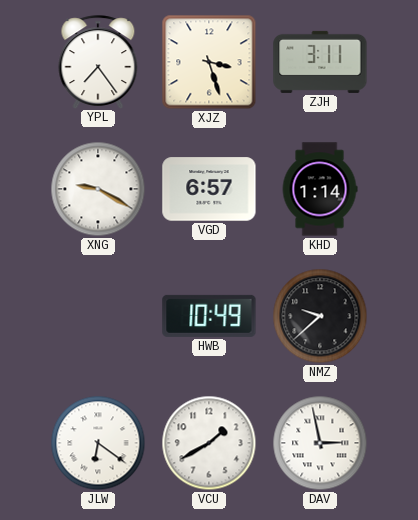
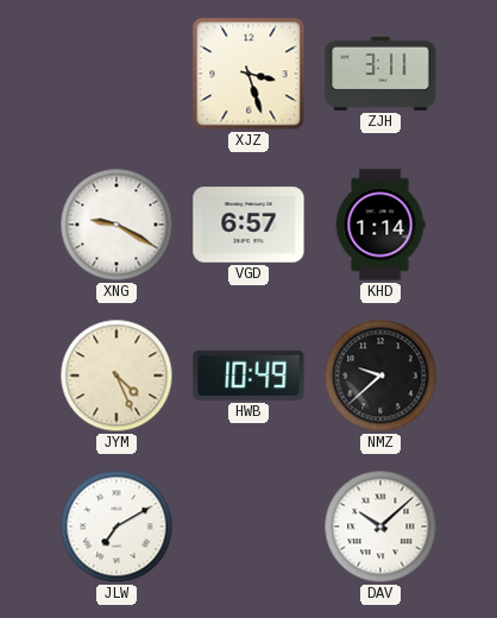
YPL: 7:24 -> none
JYM: none -> 4:26
JLW: 6:21 -> 7:10
VCU: 1:40 -> none
DAV: 2:58 -> 10:08
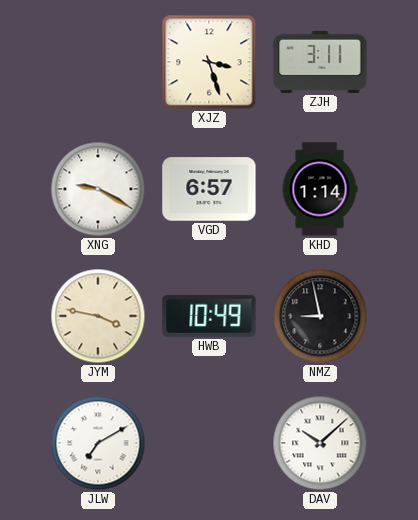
JYM: 4:26 -> 3:47
NMZ: 9:38 -> 8:58
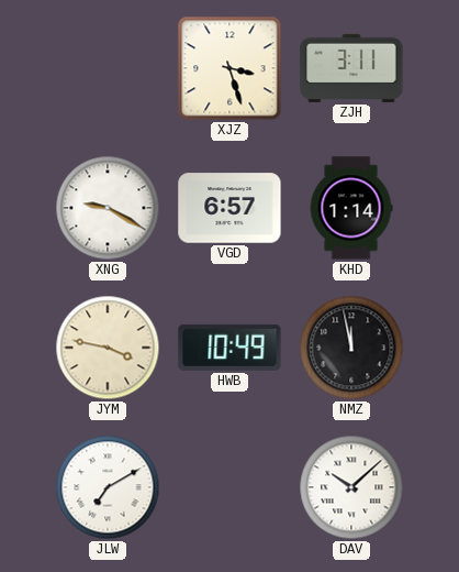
NMZ: 8:58 -> 11:58
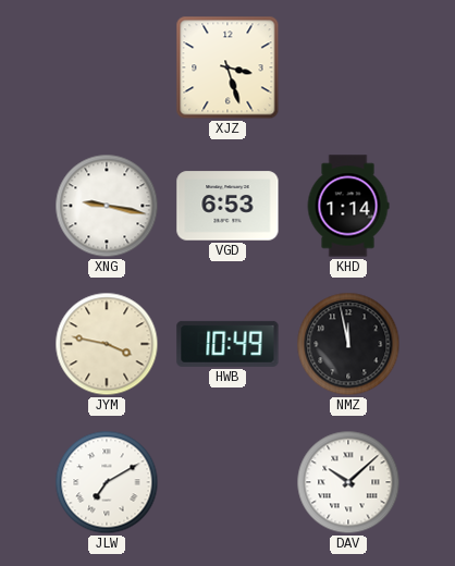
ZJH: 3:11 -> none
XNG: 9:20 -> 9:17
VGD: 6:57 -> 6:53
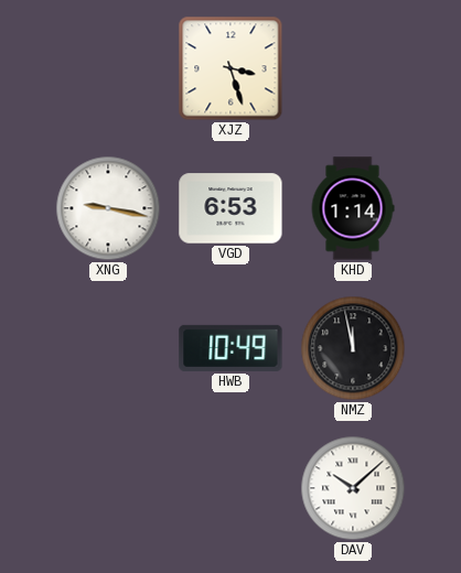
JYM: 3:47 -> none
JLW: 7:10 -> none
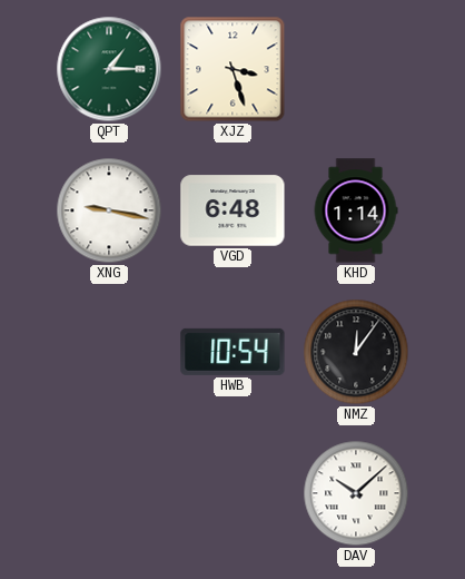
QPT: none -> 1:15
VGD: 6:53 -> 6:48
HWB: 10:49 -> 10:54
NMZ: 11:58 -> 12:06
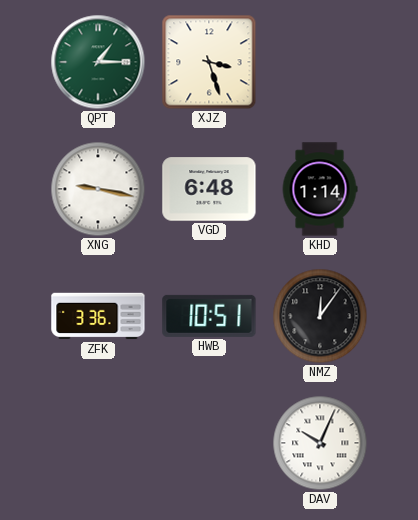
ZFK: none -> 3:36
HWB: 10:54 -> 10:51
DAV: 10:08 -> 10:04
